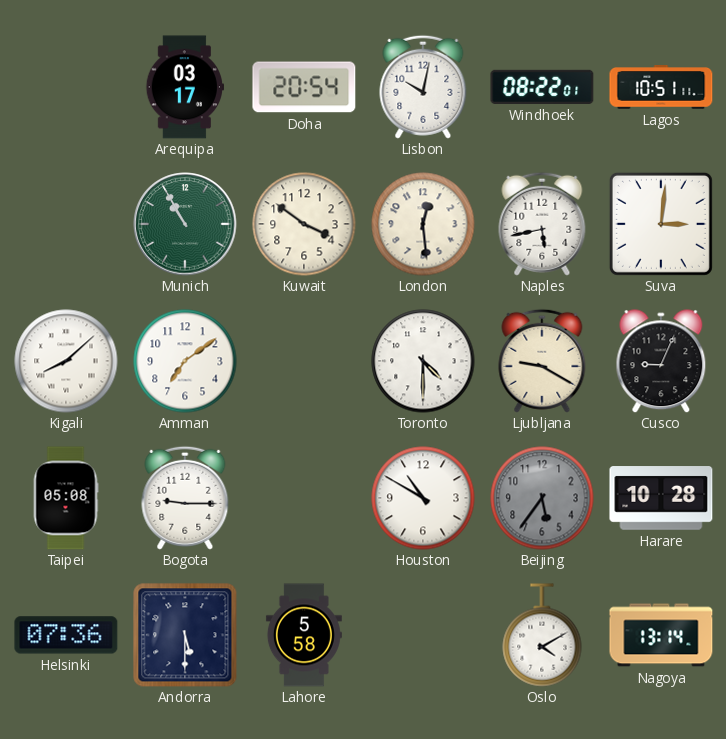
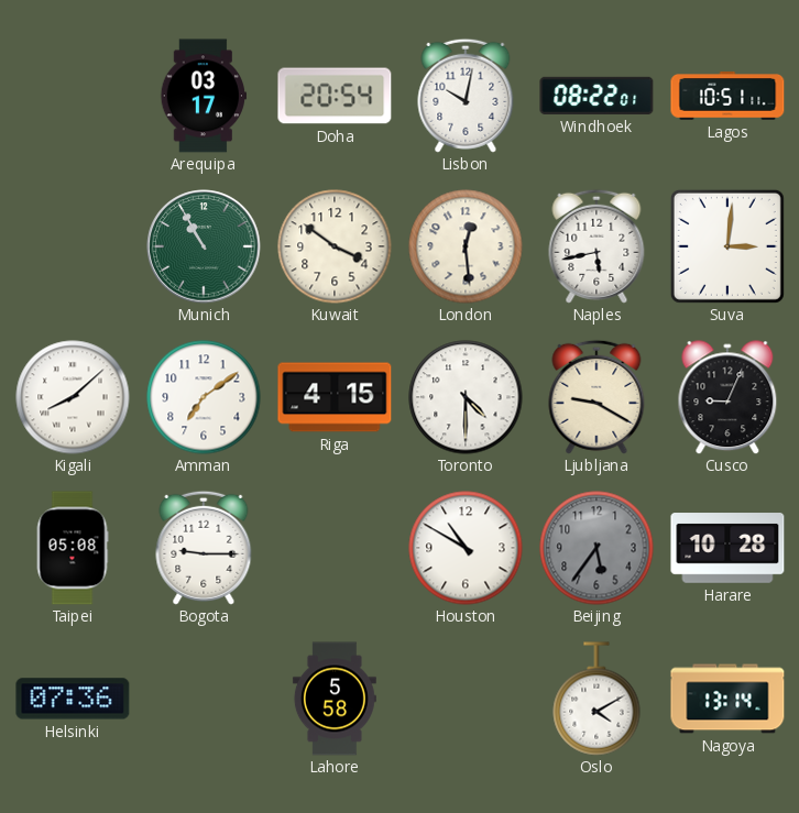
Riga: none -> 4:15
Andorra: 5:30 -> none
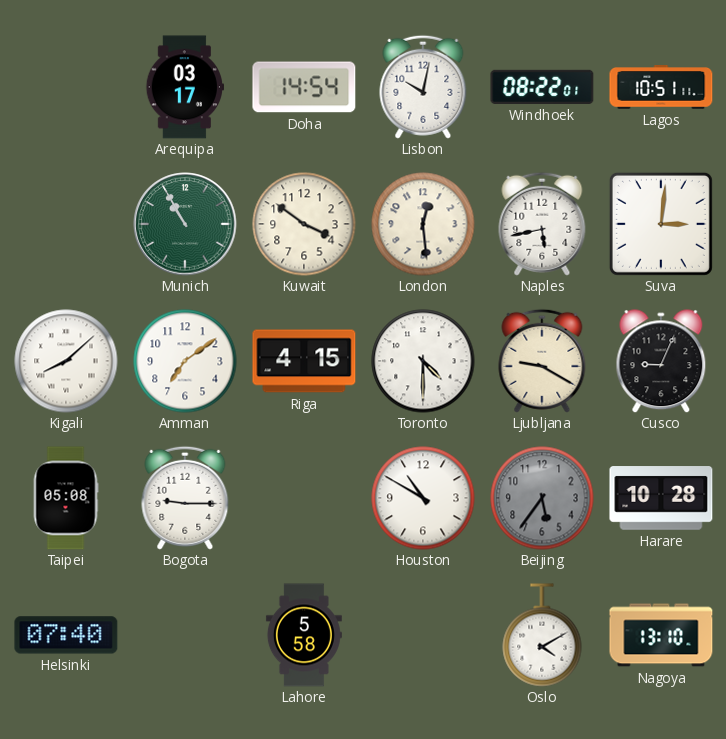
Doha: 20:54 -> 14:54
Helsinki: 07:36 -> 07:40
Nagoya: 13:14 -> 13:10
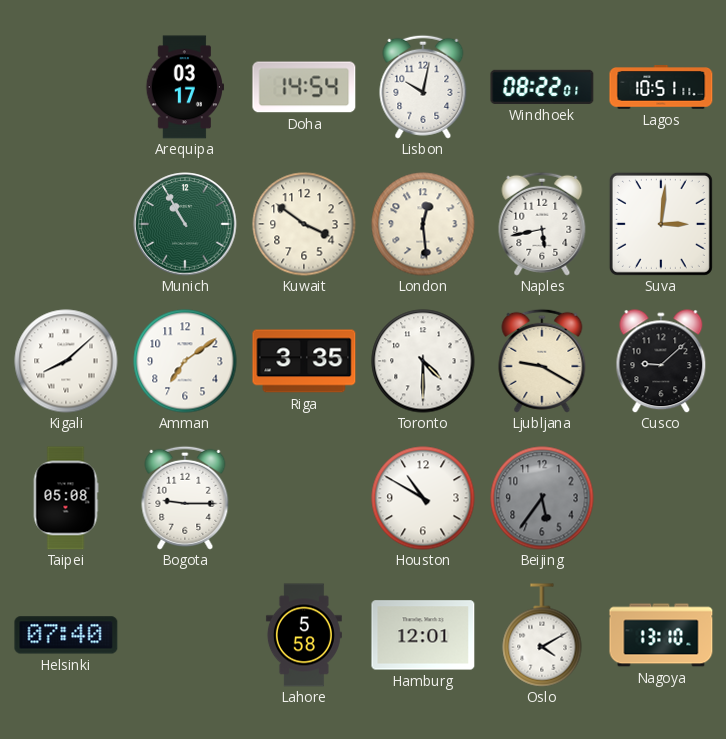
Riga: 4:15 -> 3:35
Cusco: 9:04 -> 9:08
Harare: 10:28 -> none
Hamburg: none -> 12:01
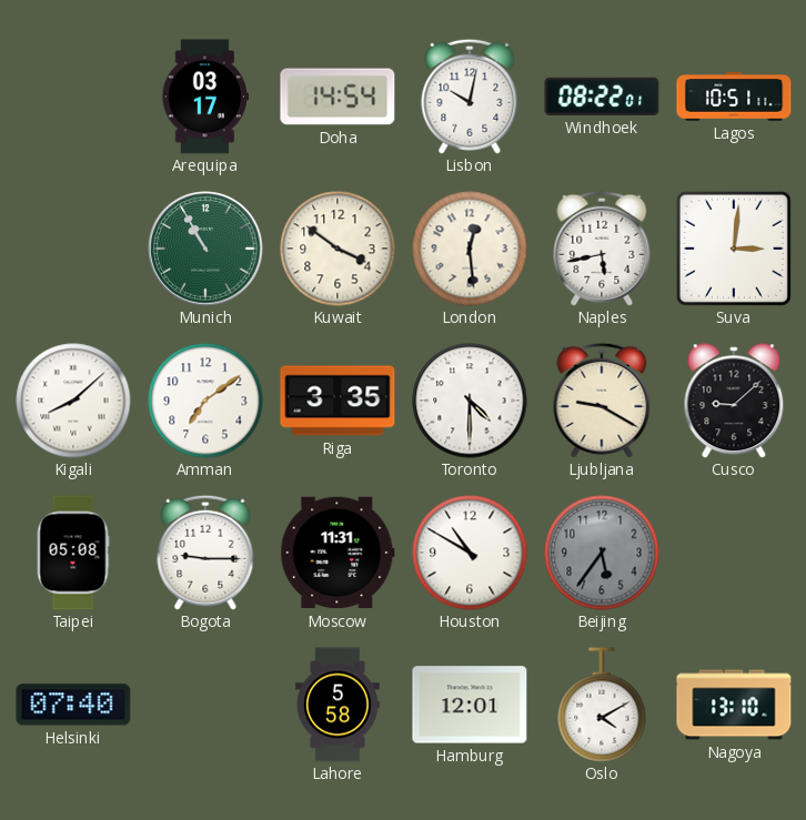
Moscow: none -> 11:31
